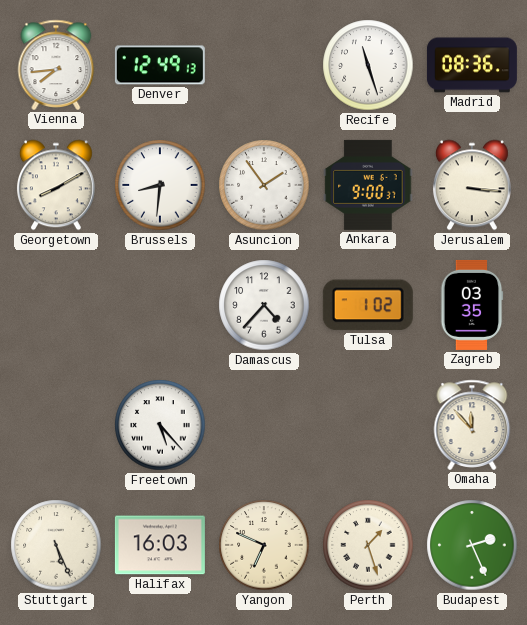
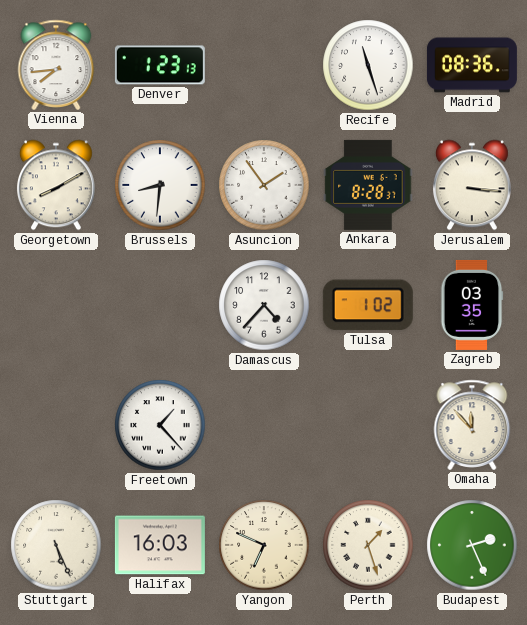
Denver: 12:49 -> 1:23
Ankara: 9:00 -> 8:28
Freetown: 5:23 -> 1:23
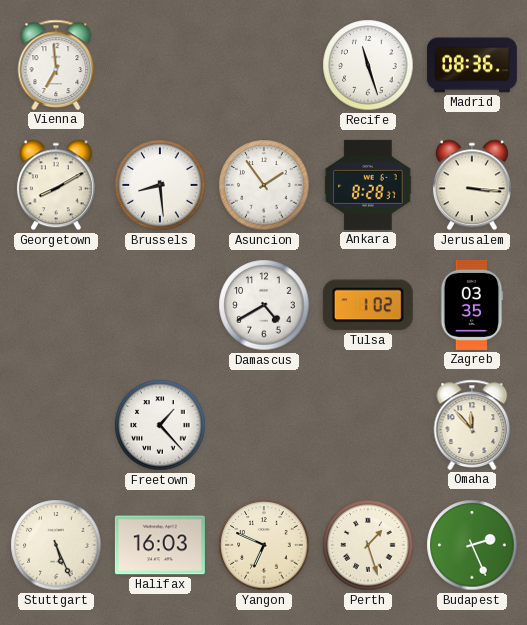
Vienna: 7:44 -> 6:59
Denver: 1:23 -> none
Brussels: 8:31 -> 8:29
Damascus: 4:37 -> 4:40
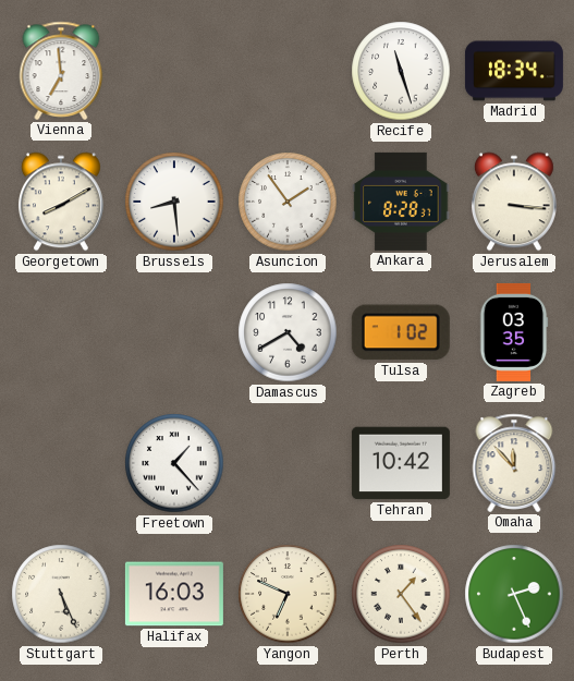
Madrid: 08:36 -> 18:34
Tehran: none -> 10:42
Perth: 1:27 -> 1:24
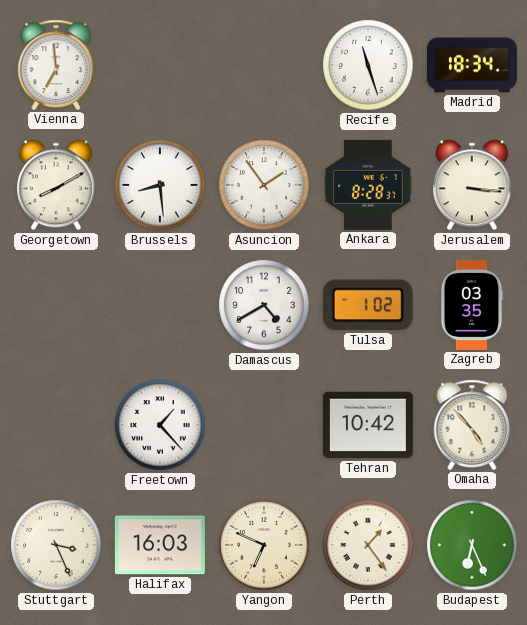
Omaha: 11:53 -> 4:53
Stuttgart: 5:26 -> 3:26
Budapest: 2:26 -> 6:26
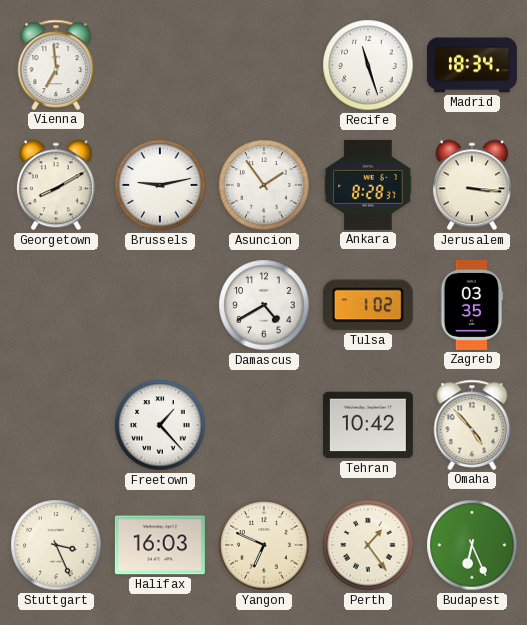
Brussels: 8:29 -> 9:13
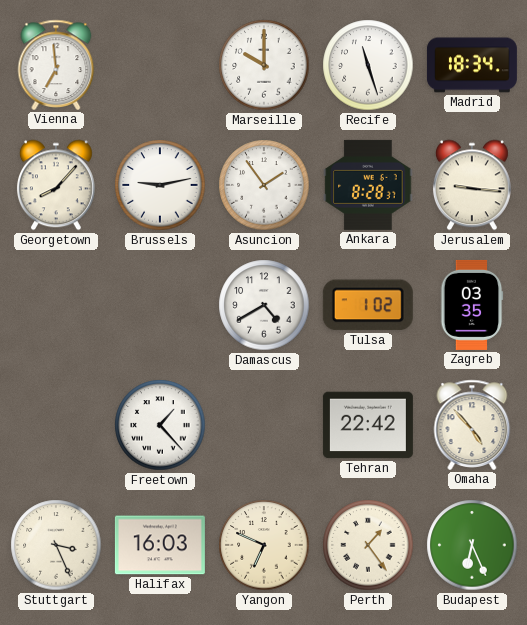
Marseille: none -> 10:00
Georgetown: 8:10 -> 8:07
Jerusalem: 3:16 -> 9:16
Tehran: 10:42 -> 22:42
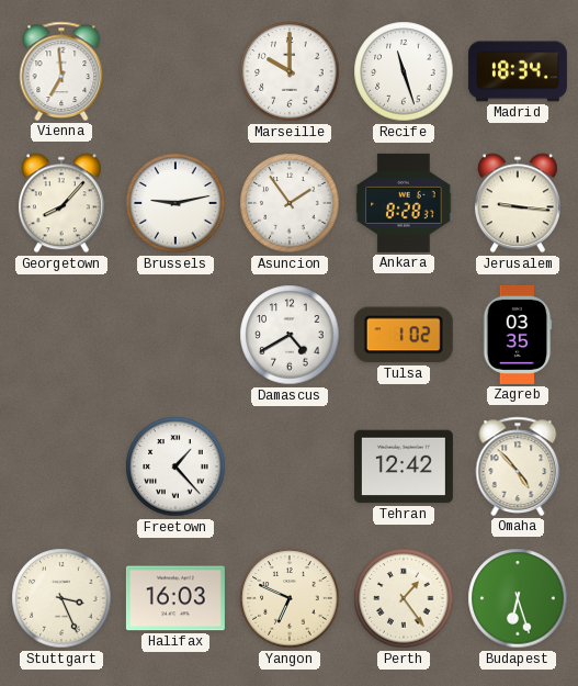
Tehran: 22:42 -> 12:42
Budapest: 6:26 -> 6:27
